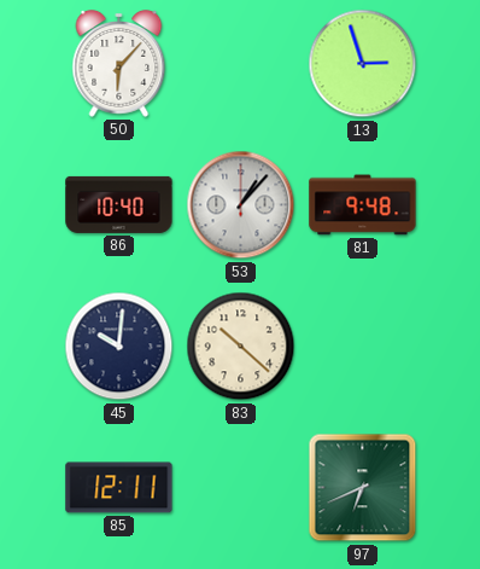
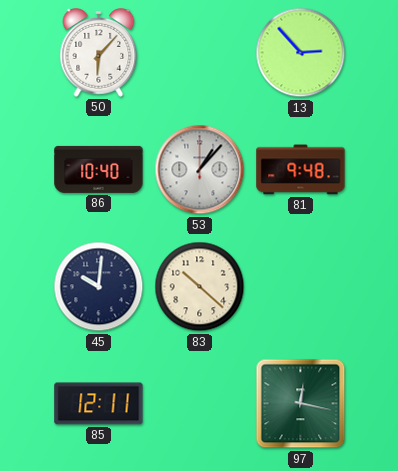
13: 2:57 -> 2:53
97: 6:41 -> 12:17
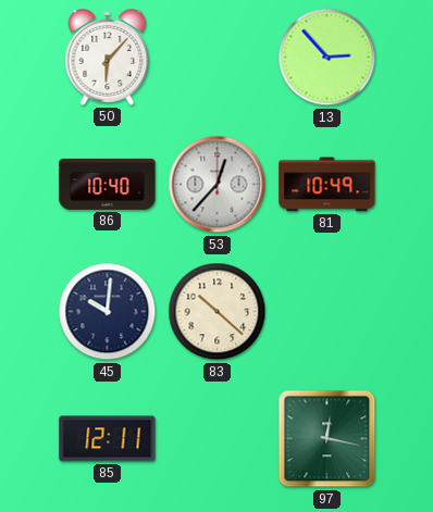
53: 1:07 -> 12:37
81: 9:48 -> 10:49
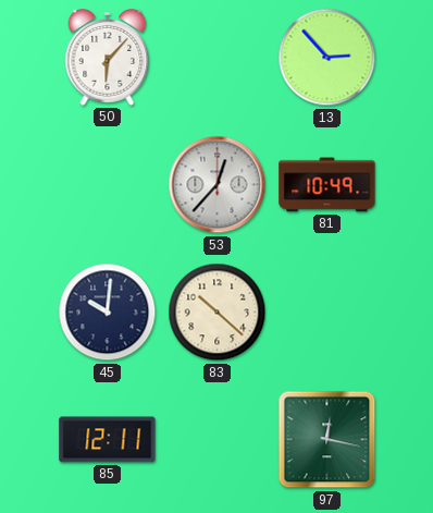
86: 10:40 -> none
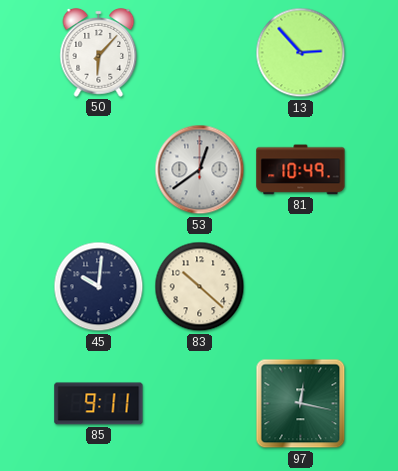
53: 12:37 -> 12:39
85: 12:11 -> 9:11
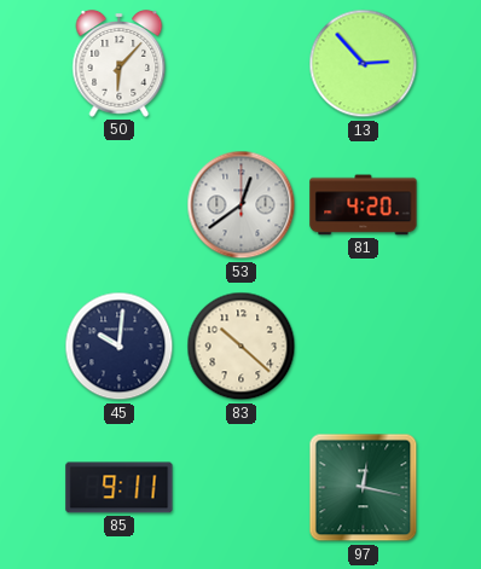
81: 10:49 -> 4:20
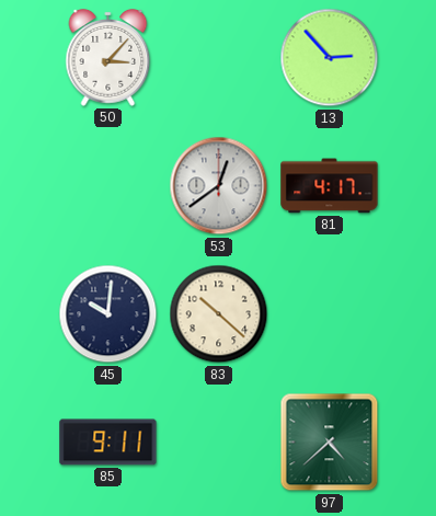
50: 6:07 -> 3:07
81: 4:20 -> 4:17
97: 12:17 -> 4:38
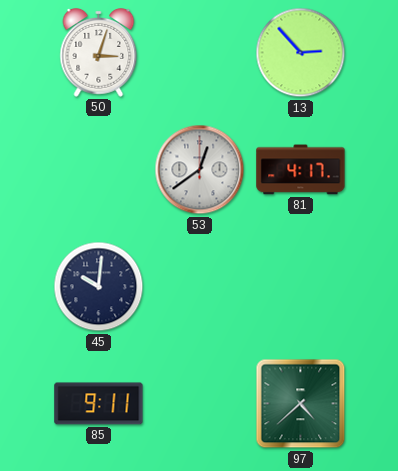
50: 3:07 -> 3:03
83: 10:22 -> none
